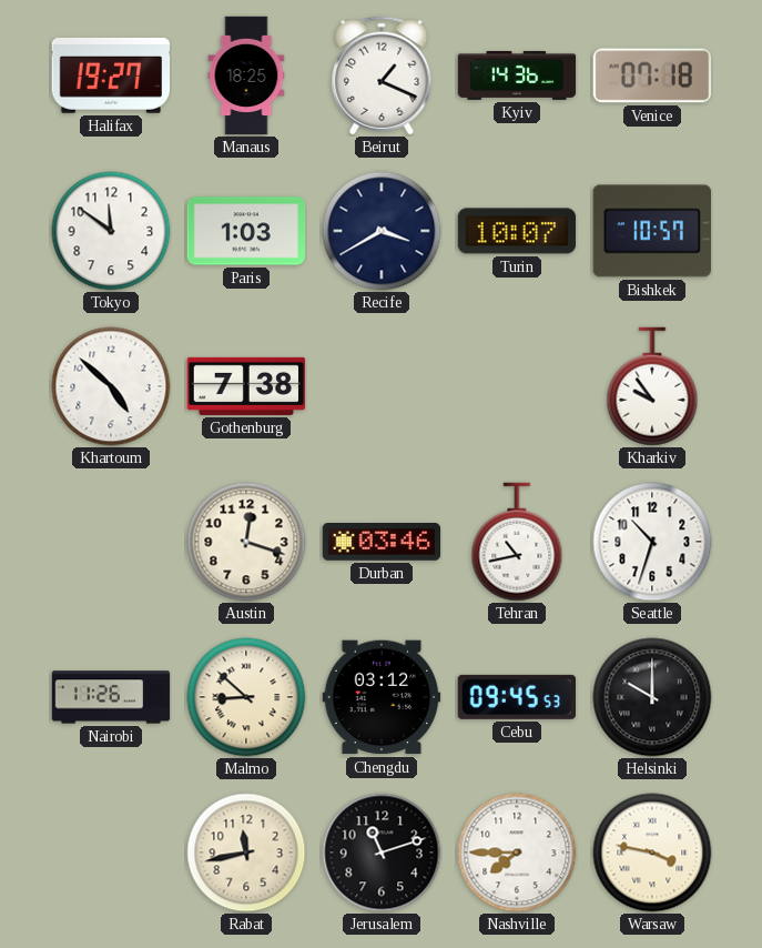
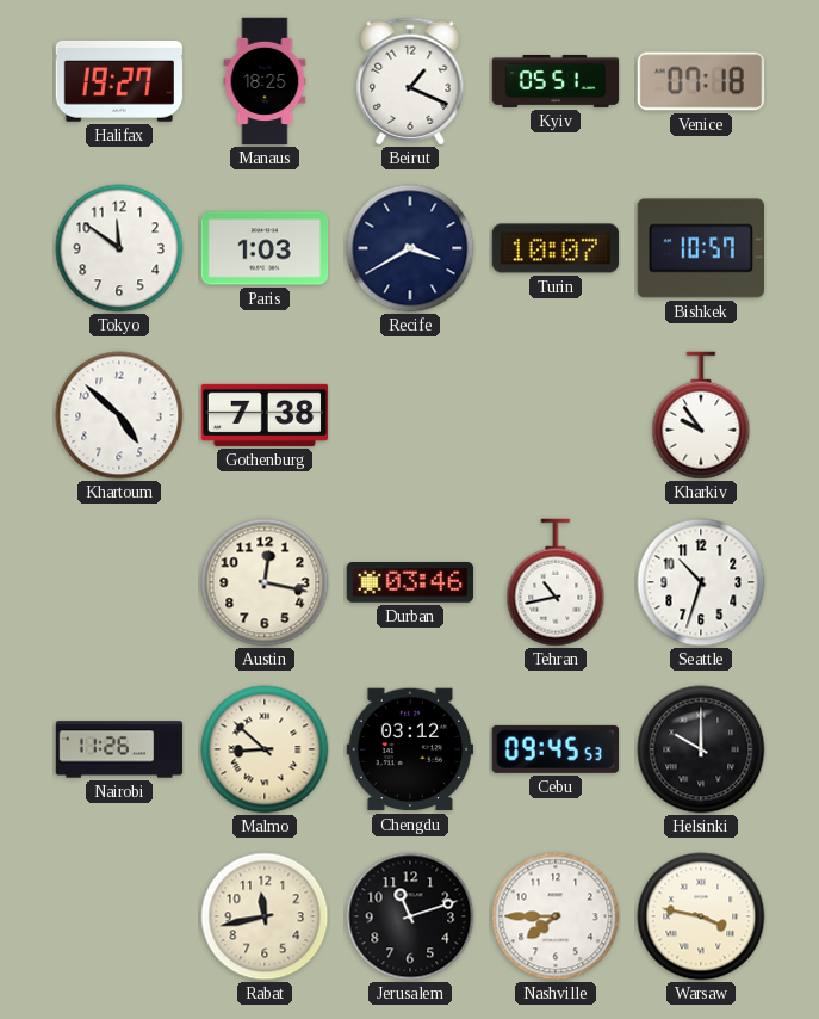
Kyiv: 14:36 -> 05:51
Austin: 12:18 -> 12:17
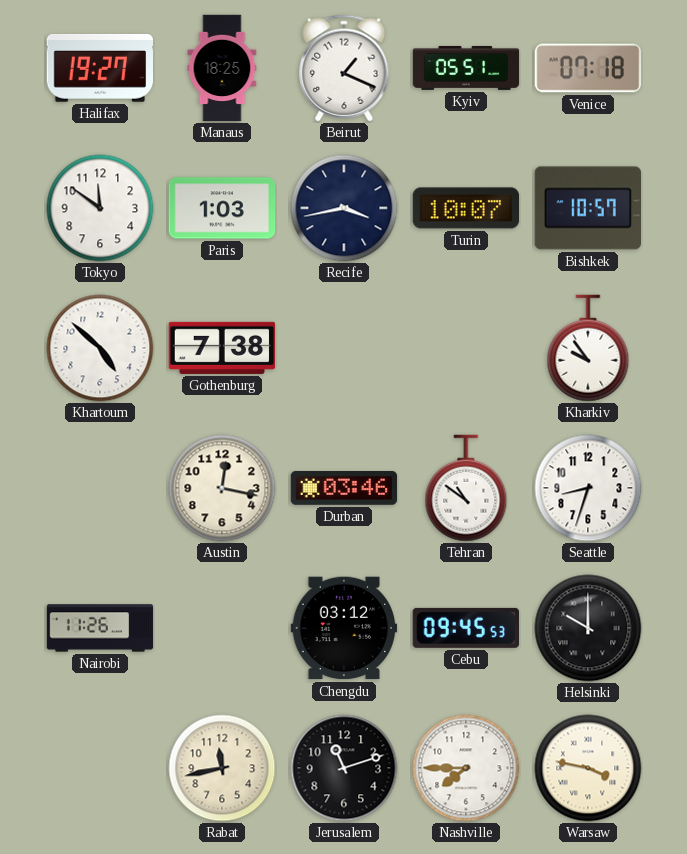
Recife: 3:40 -> 3:43
Tehran: 10:43 -> 10:51
Seattle: 10:33 -> 8:33
Malmo: 8:52 -> none
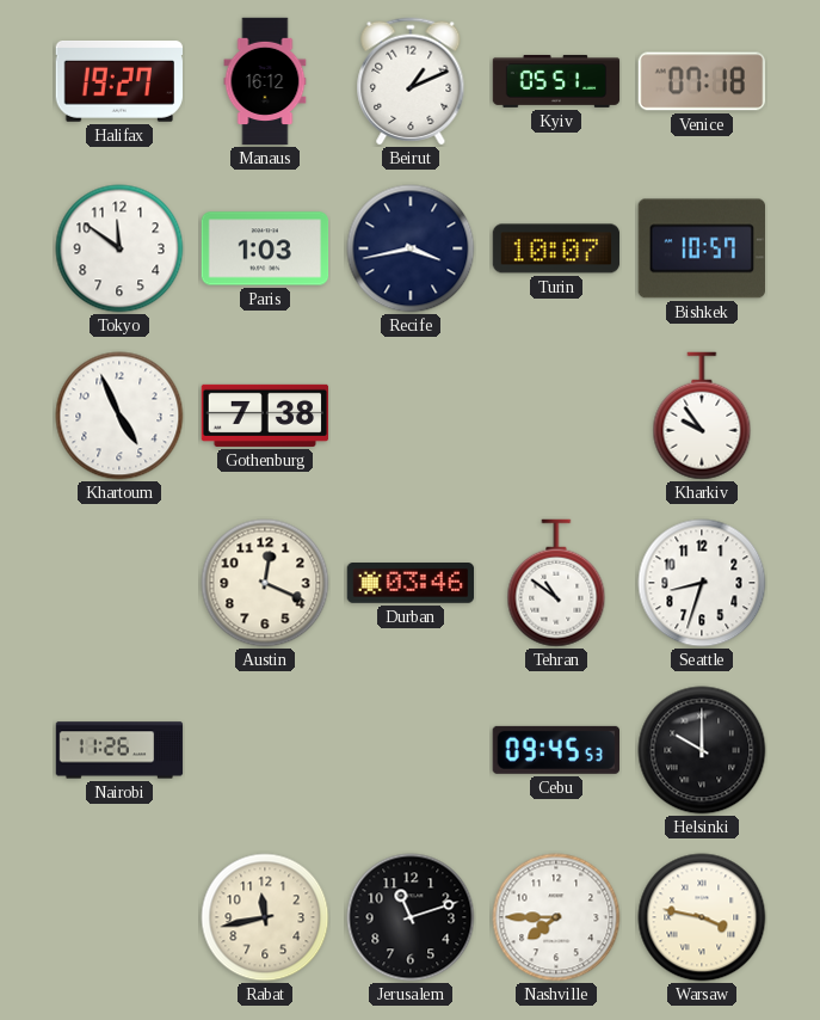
Manaus: 18:25 -> 16:12
Beirut: 1:19 -> 1:11
Khartoum: 4:52 -> 4:56
Austin: 12:17 -> 12:19
Chengdu: 03:12 -> none
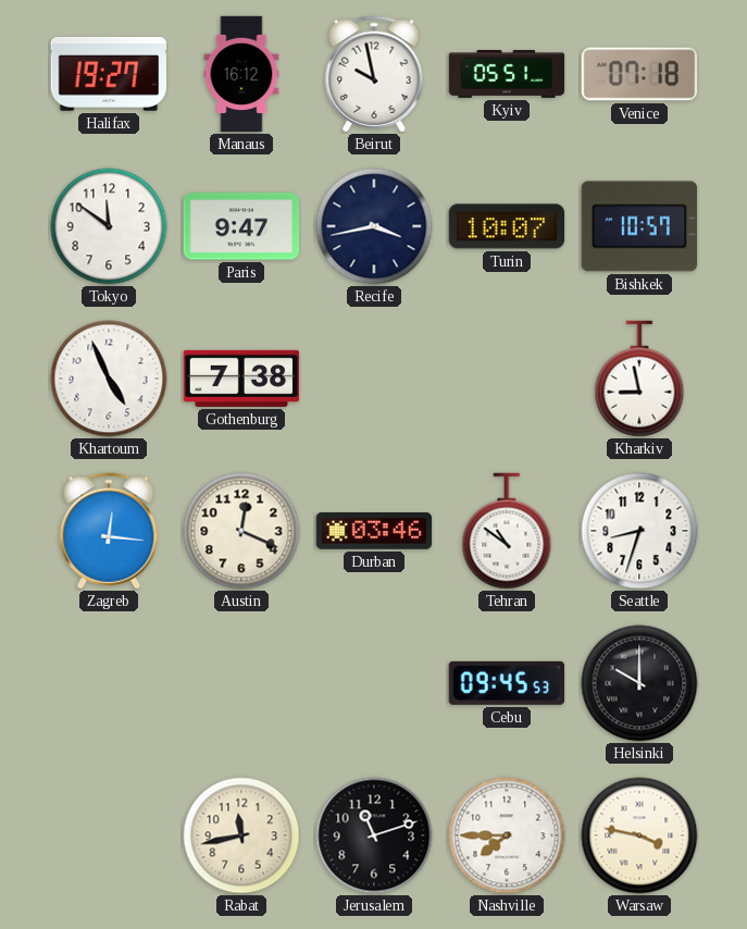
Beirut: 1:11 -> 9:58
Paris: 1:03 -> 9:47
Kharkiv: 9:54 -> 8:58
Zagreb: none -> 12:16
Nairobi: 11:26 -> none
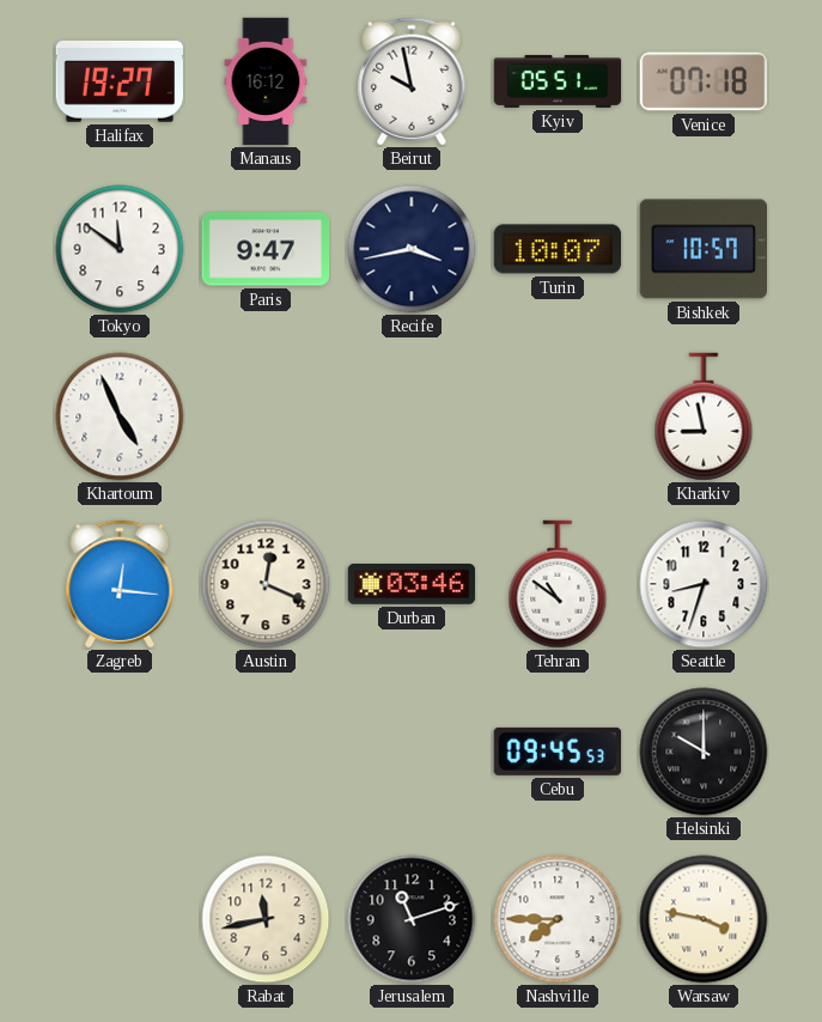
Gothenburg: 7:38 -> none
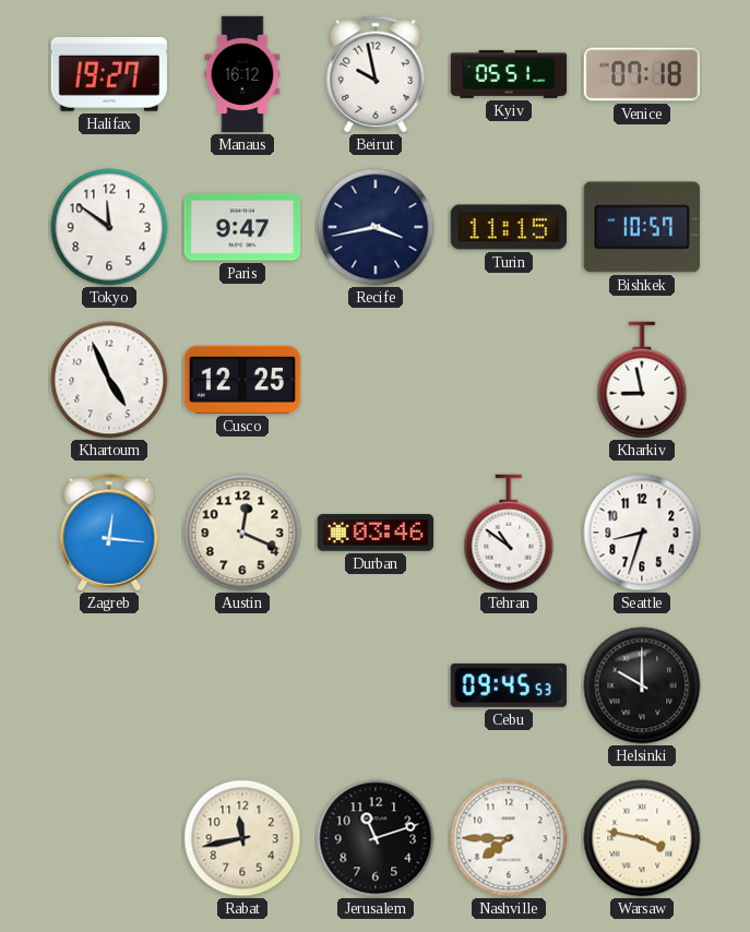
Turin: 10:07 -> 11:15
Cusco: none -> 12:25
